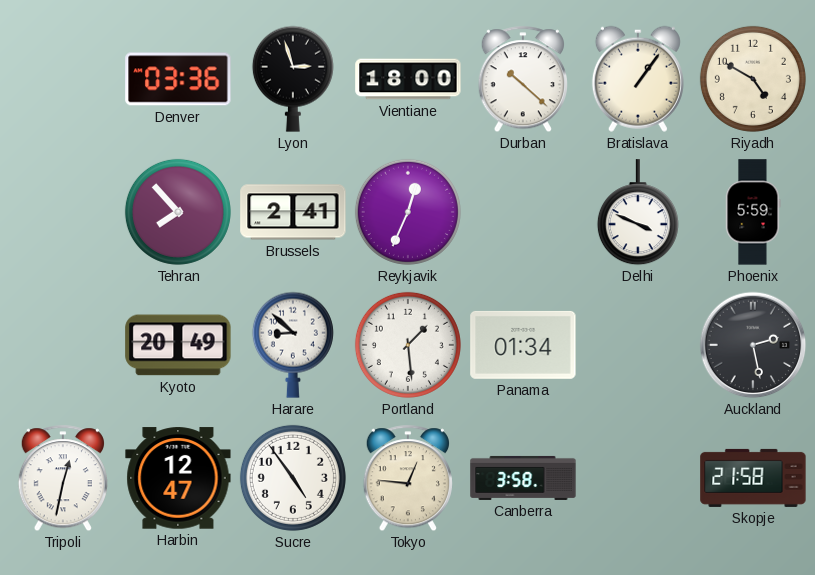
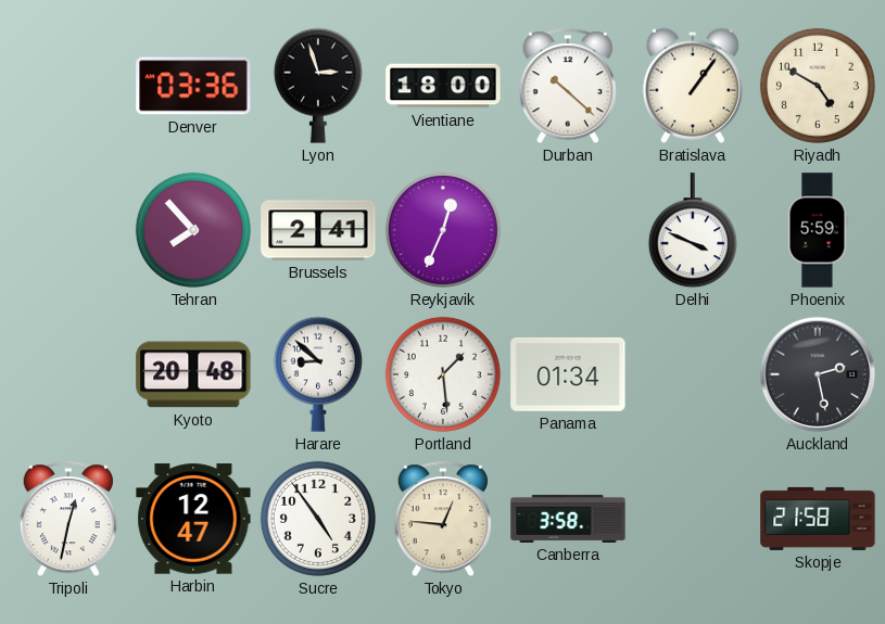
Kyoto: 20:49 -> 20:48
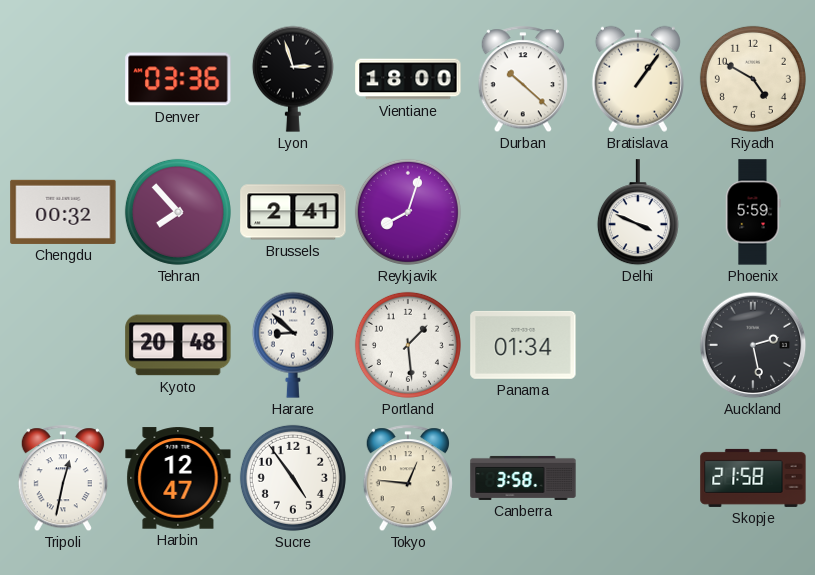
Chengdu: none -> 00:32
Reykjavik: 12:34 -> 8:03
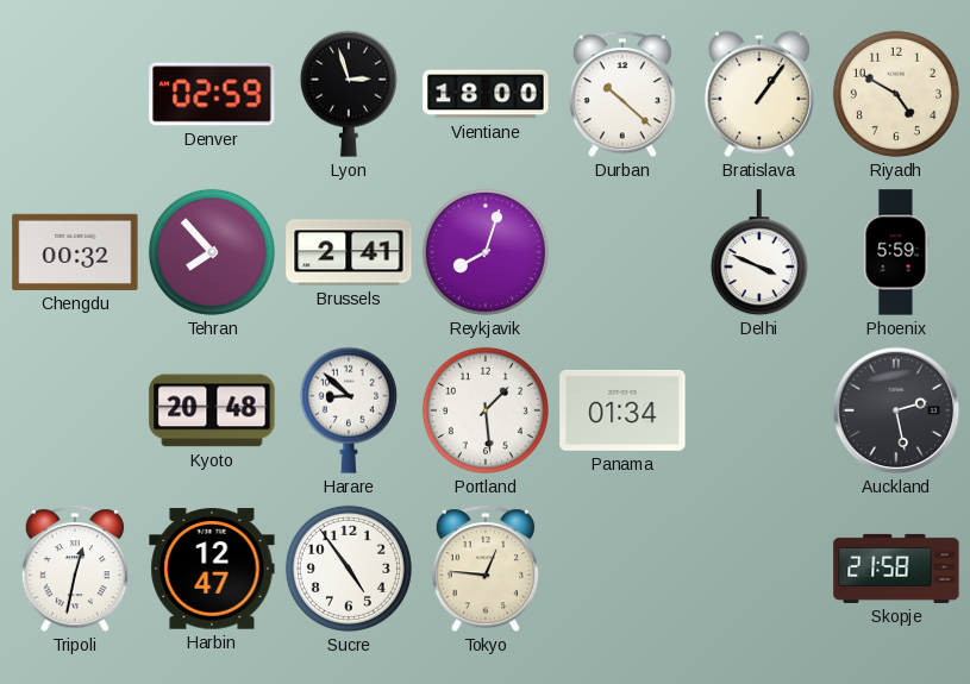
Denver: 03:36 -> 02:59
Canberra: 3:58 -> none
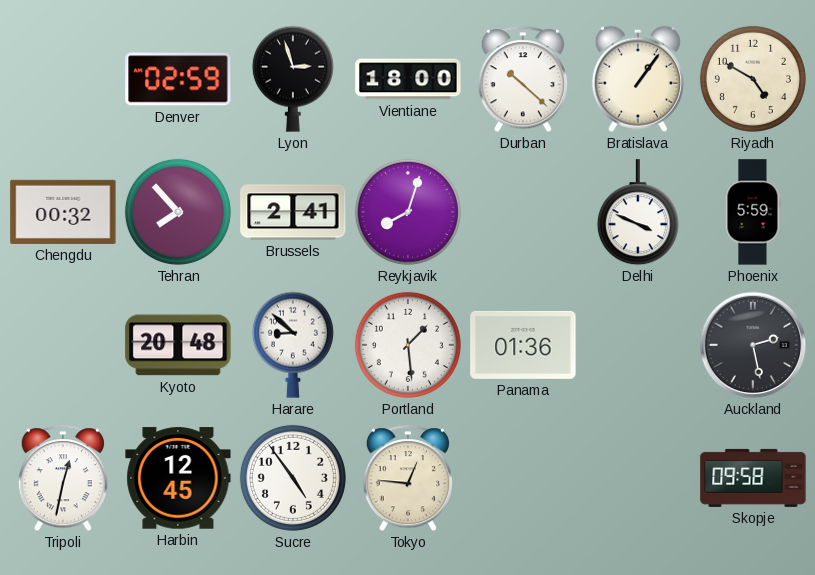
Panama: 01:34 -> 01:36
Harbin: 12:47 -> 12:45
Skopje: 21:58 -> 09:58
